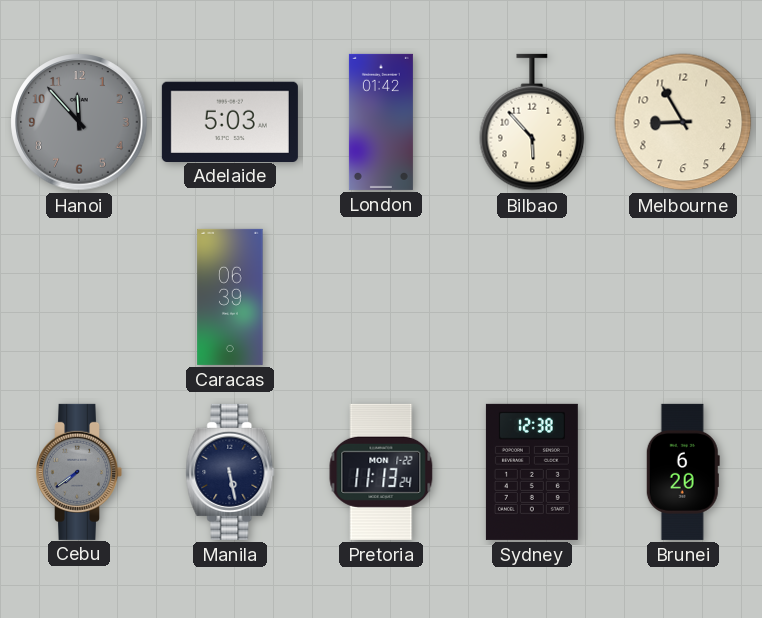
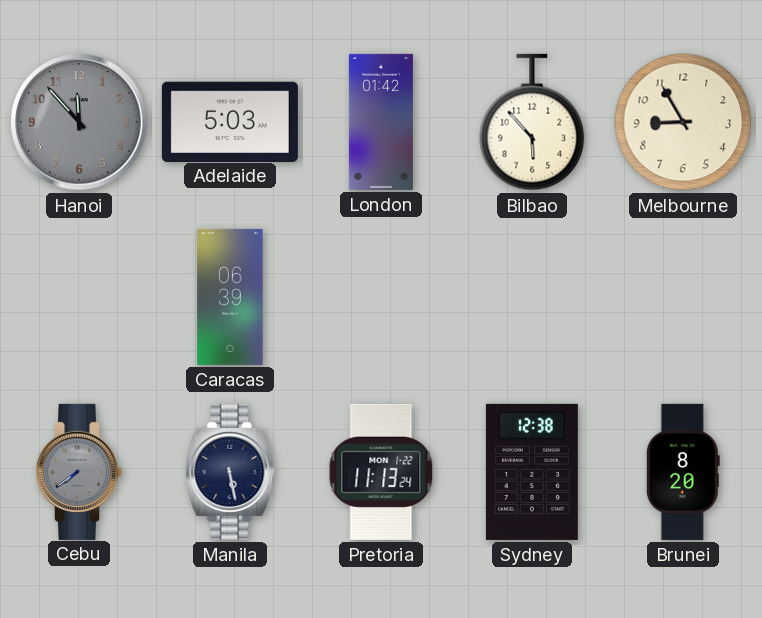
Brunei: 6:20 -> 8:20
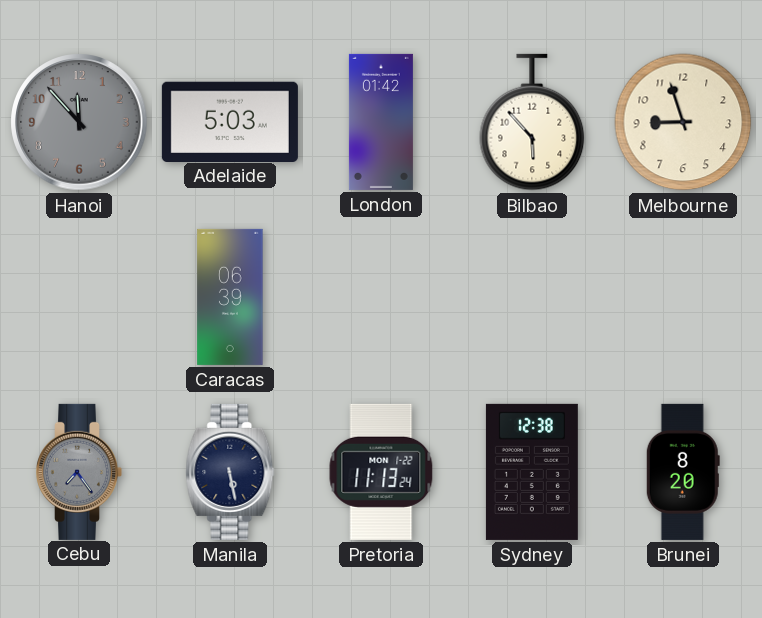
Melbourne: 8:55 -> 8:57
Cebu: 7:39 -> 7:24
